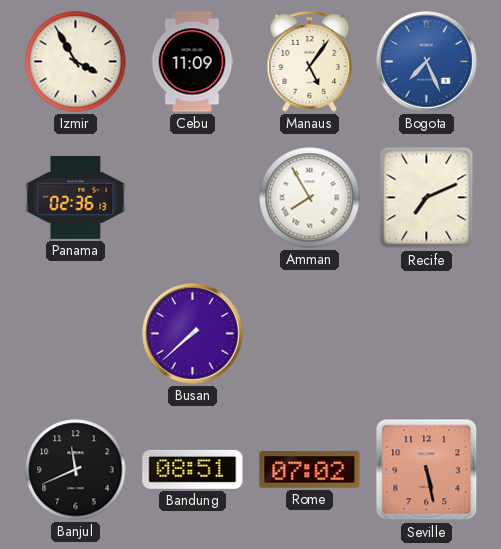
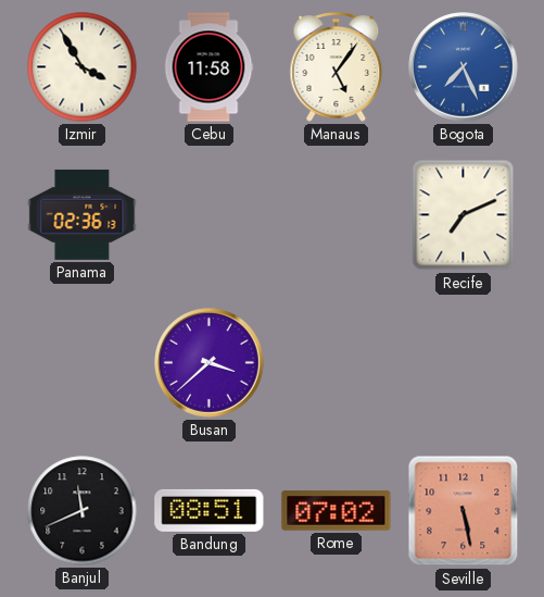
Cebu: 11:09 -> 11:58
Amman: 7:55 -> none
Busan: 7:38 -> 3:38
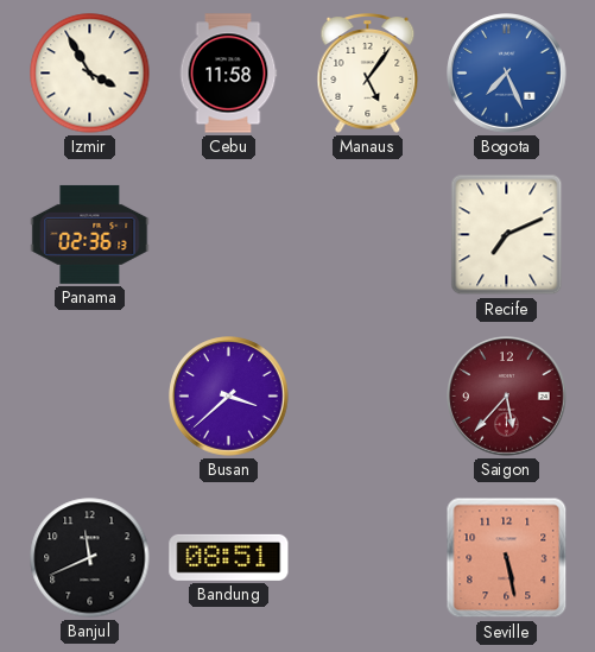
Saigon: none -> 5:37
Rome: 07:02 -> none
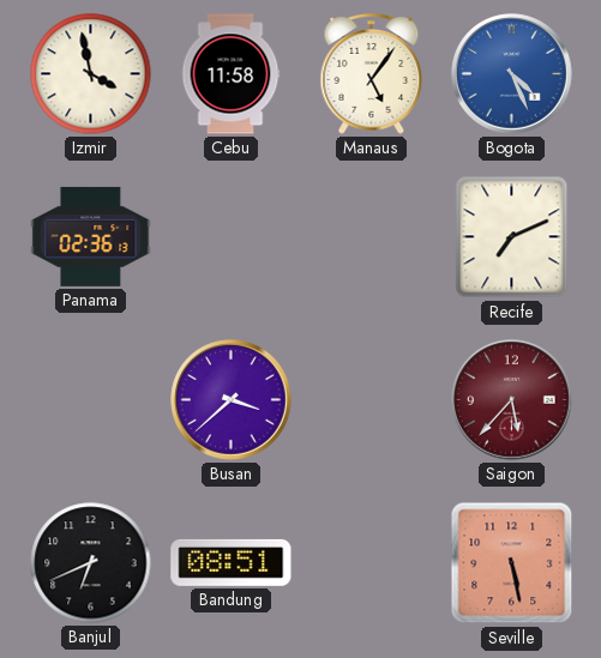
Izmir: 3:55 -> 3:58
Bogota: 7:26 -> 4:26
Banjul: 11:41 -> 6:41
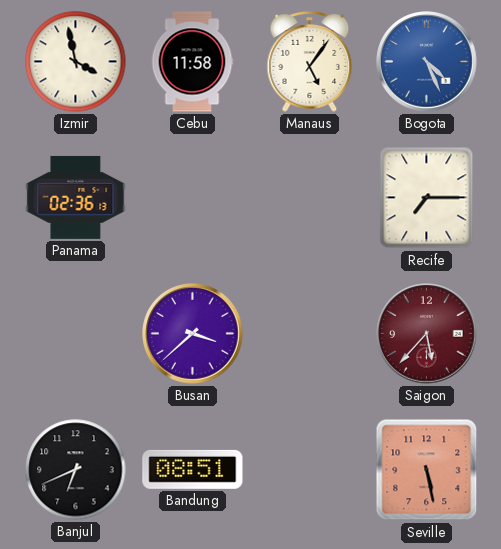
Recife: 7:11 -> 7:15
